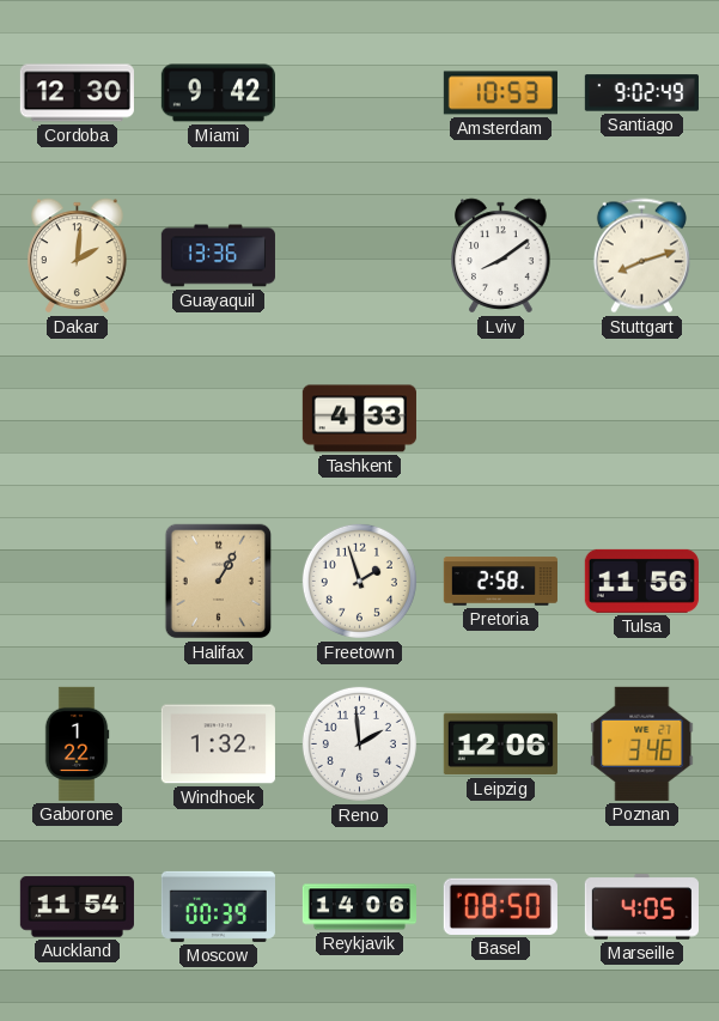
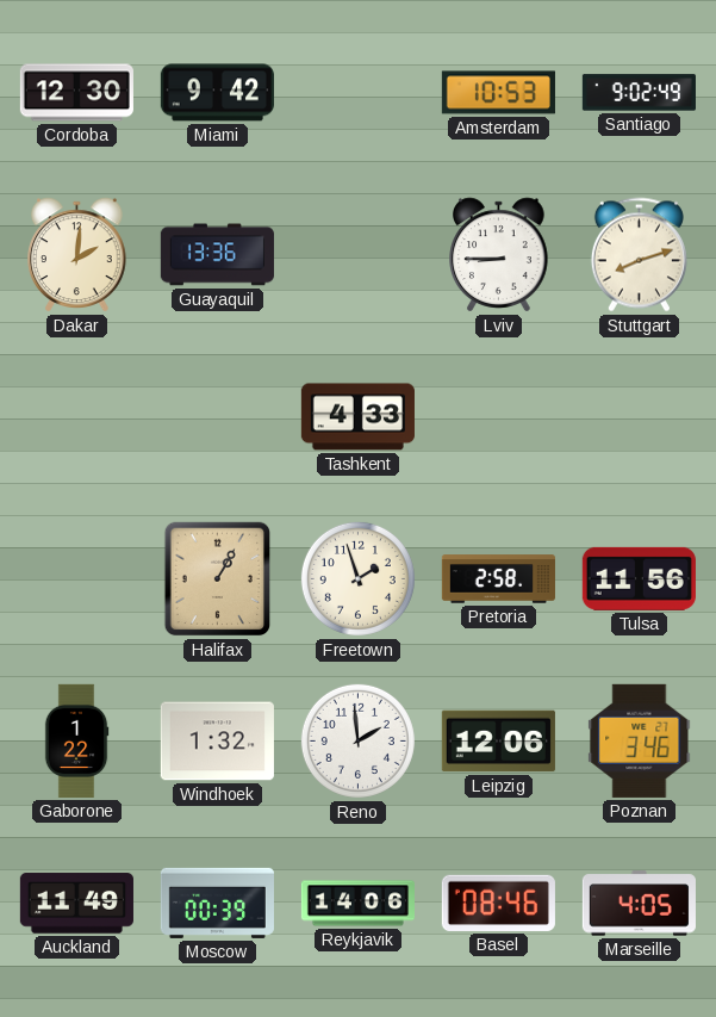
Lviv: 8:09 -> 8:45
Auckland: 11:54 -> 11:49
Basel: 08:50 -> 08:46
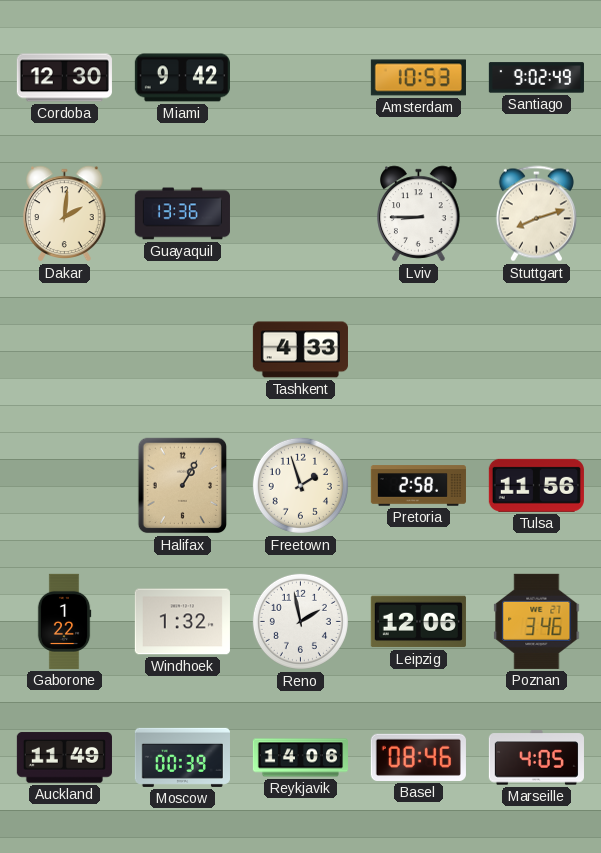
Reno: 1:59 -> 1:58
